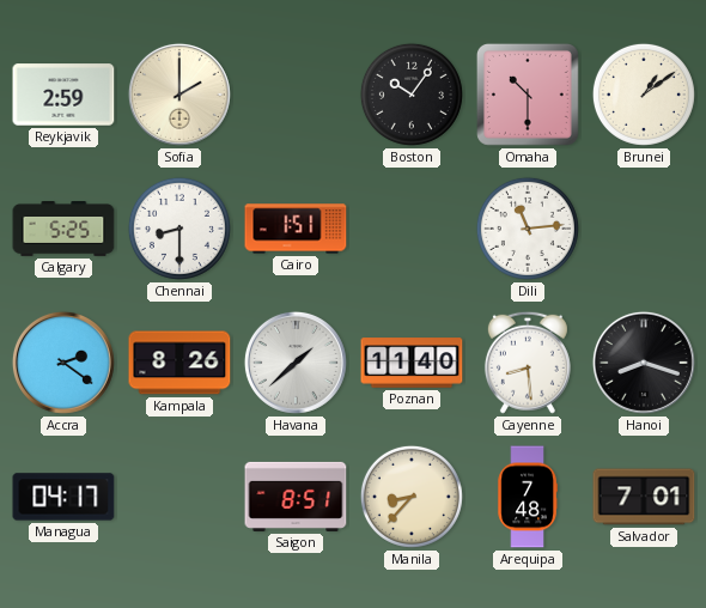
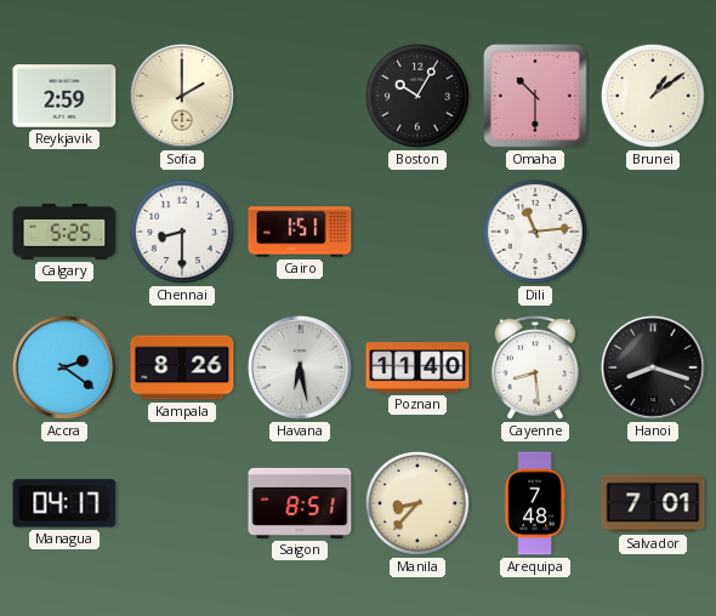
Boston: 10:06 -> 10:05
Havana: 1:38 -> 6:28
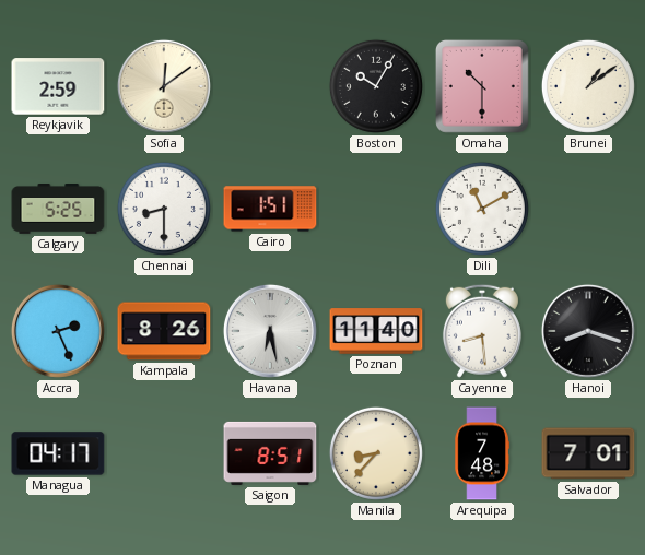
Sofia: 2:00 -> 12:09
Dili: 11:14 -> 11:10
Accra: 2:21 -> 2:26
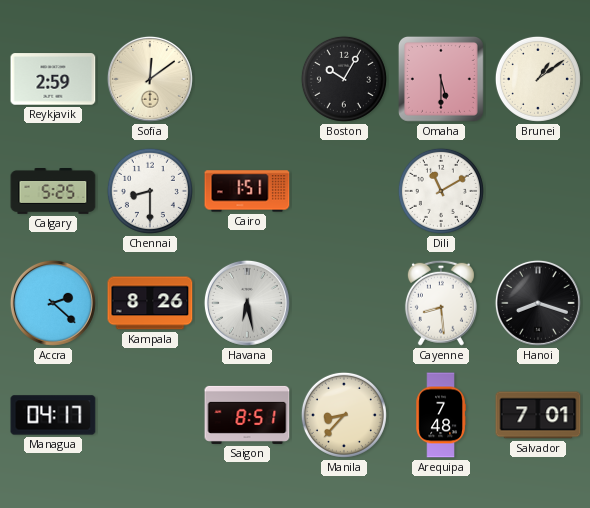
Omaha: 10:30 -> 5:30
Accra: 2:26 -> 2:22
Poznan: 11:40 -> none
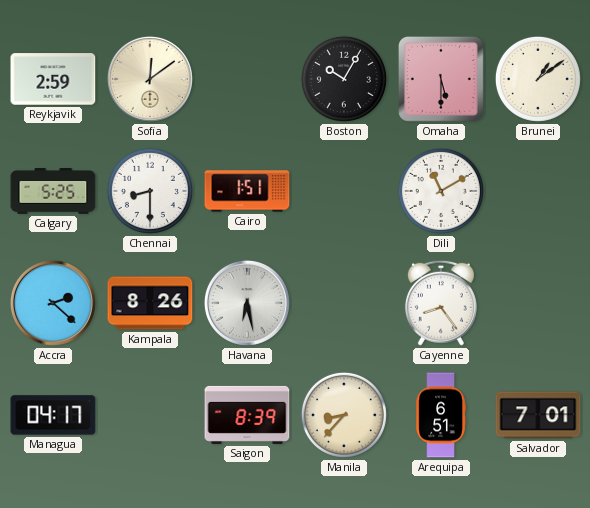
Cayenne: 8:29 -> 8:24
Hanoi: 8:18 -> none
Saigon: 8:51 -> 8:39
Arequipa: 7:48 -> 6:51
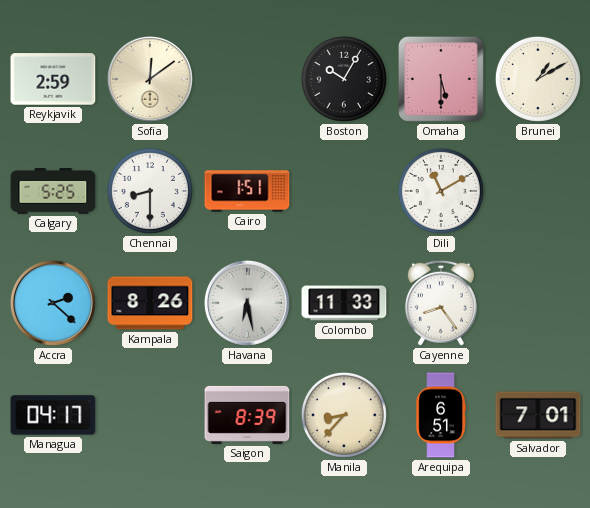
Brunei: 1:09 -> 1:10
Colombo: none -> 11:33
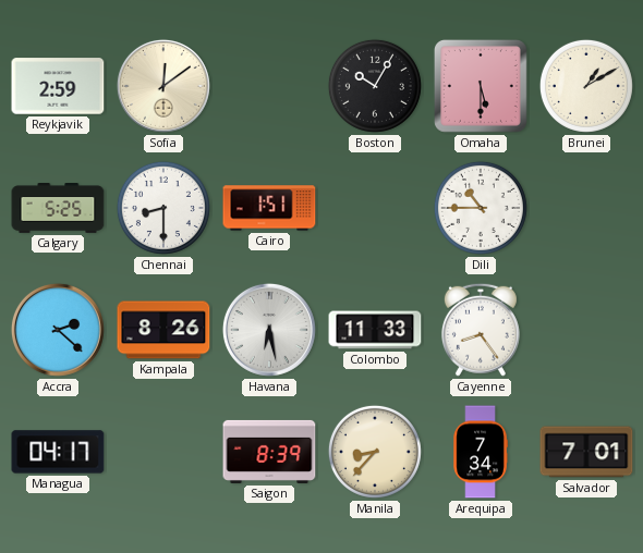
Dili: 11:10 -> 10:45
Arequipa: 6:51 -> 7:34
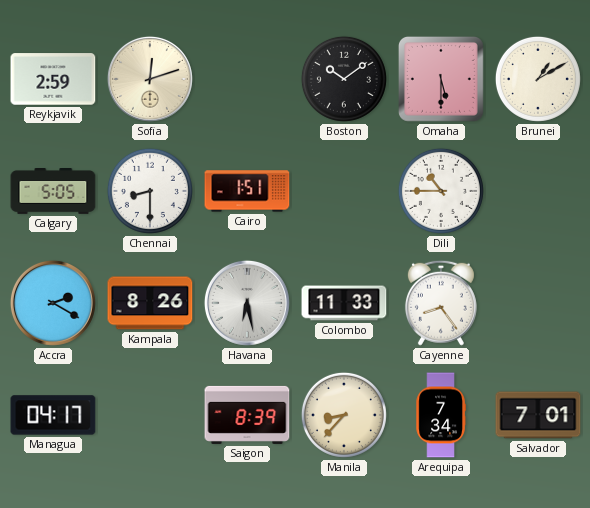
Sofia: 12:09 -> 12:12
Boston: 10:05 -> 10:09
Calgary: 5:25 -> 5:05
Accra: 2:22 -> 2:20
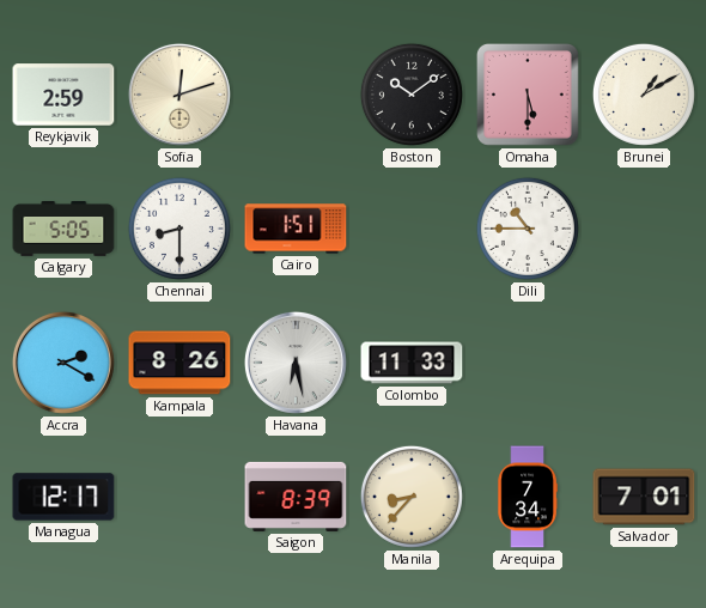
Cayenne: 8:24 -> none
Managua: 04:17 -> 12:17
